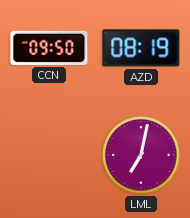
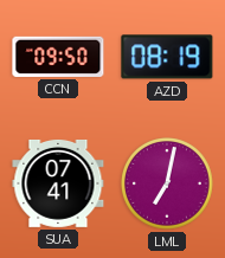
SUA: none -> 07:41
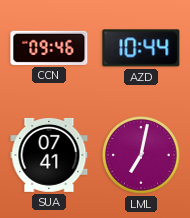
CCN: 09:50 -> 09:46
AZD: 08:19 -> 10:44
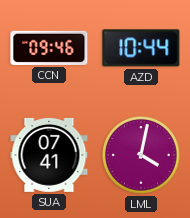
LML: 7:02 -> 4:02
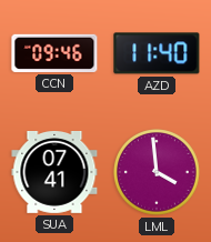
AZD: 10:44 -> 11:40
LML: 4:02 -> 3:59
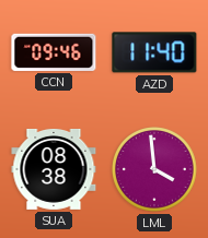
SUA: 07:41 -> 08:38
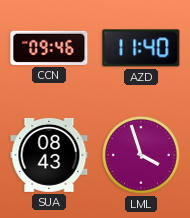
SUA: 08:38 -> 08:43
LML: 3:59 -> 3:57
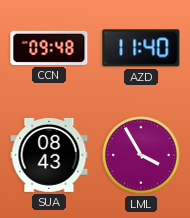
CCN: 09:46 -> 09:48
LML: 3:57 -> 3:55
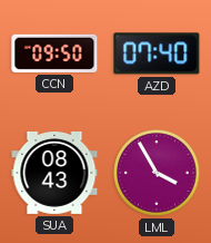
CCN: 09:48 -> 09:50
AZD: 11:40 -> 07:40
